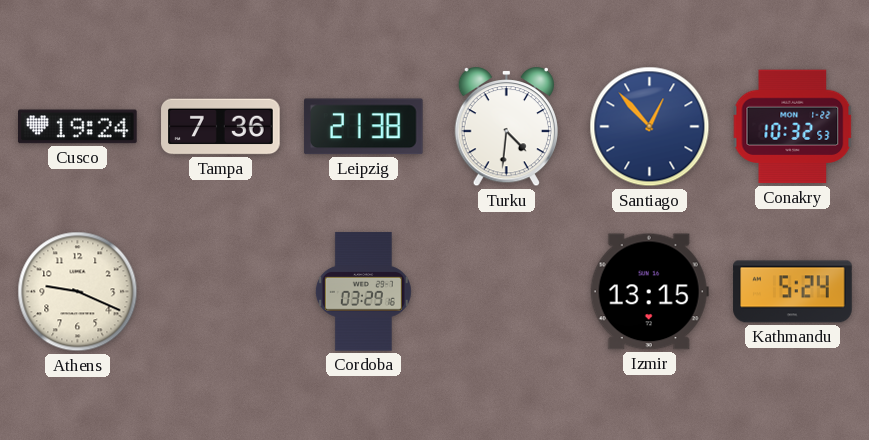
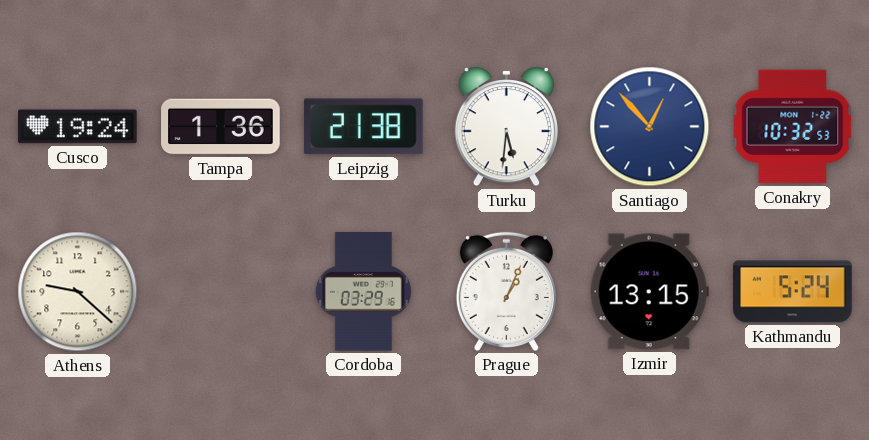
Tampa: 7:36 -> 1:36
Turku: 4:31 -> 5:31
Athens: 9:19 -> 9:22
Prague: none -> 1:04
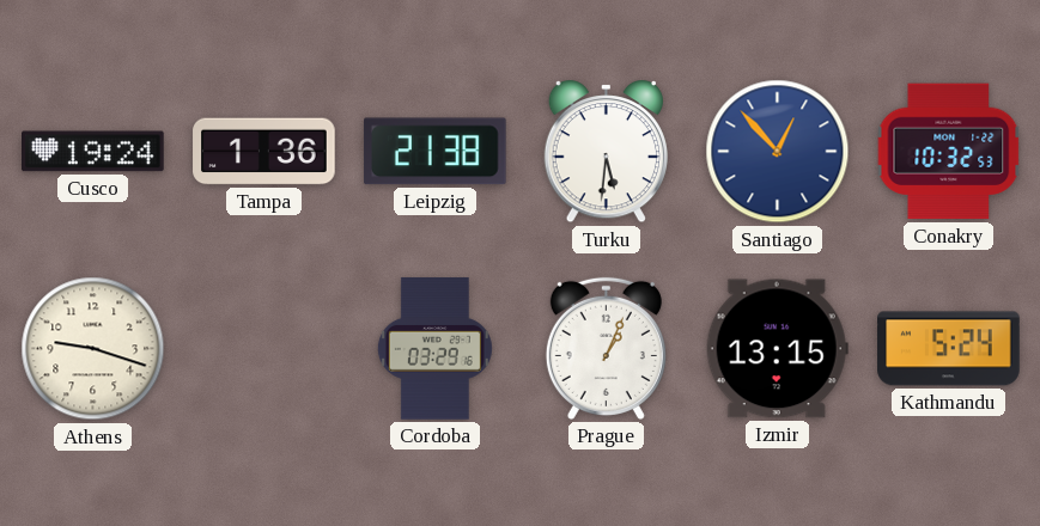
Athens: 9:22 -> 9:18
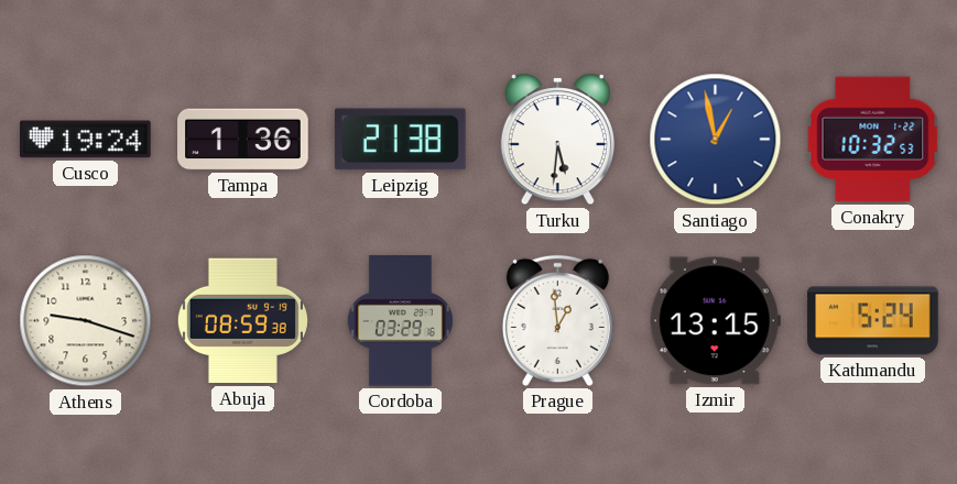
Santiago: 12:53 -> 12:58
Abuja: none -> 08:59
Prague: 1:04 -> 12:59
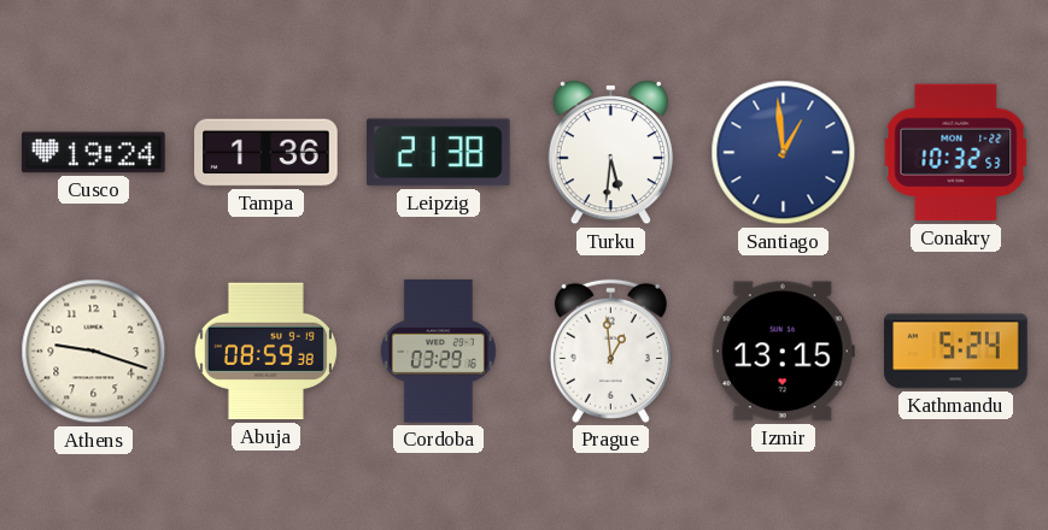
Santiago: 12:58 -> 12:59
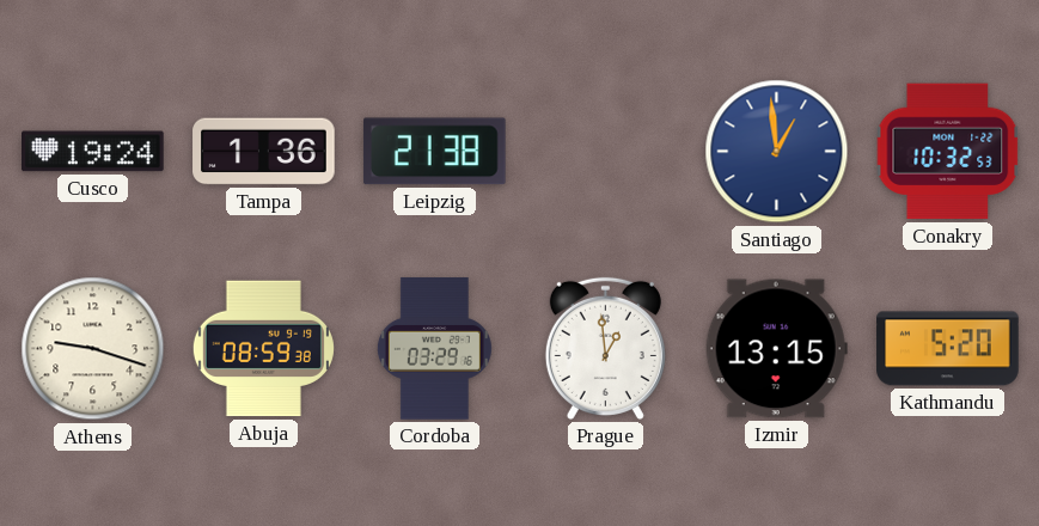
Turku: 5:31 -> none
Kathmandu: 5:24 -> 5:20
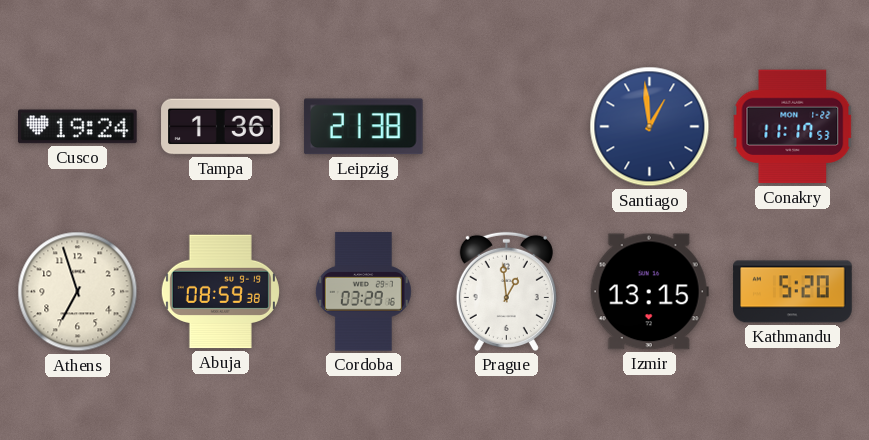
Conakry: 10:32 -> 11:17
Athens: 9:18 -> 6:57
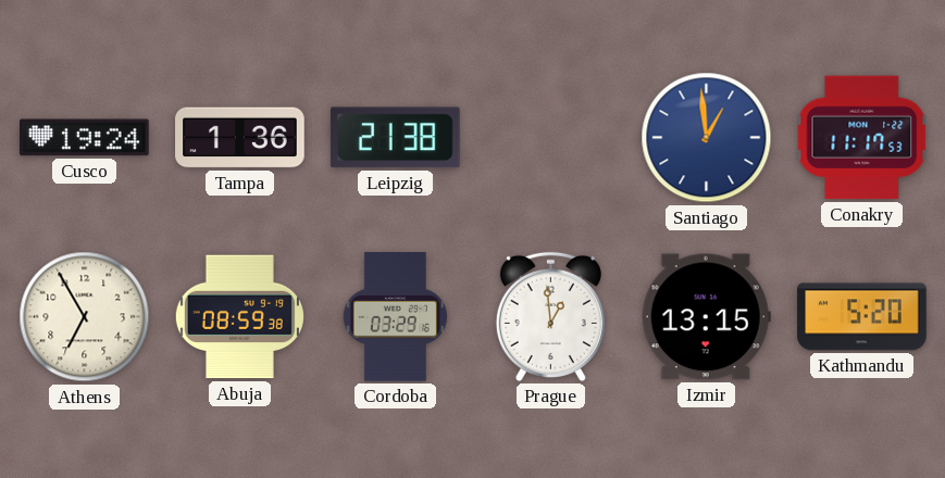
Athens: 6:57 -> 6:55
